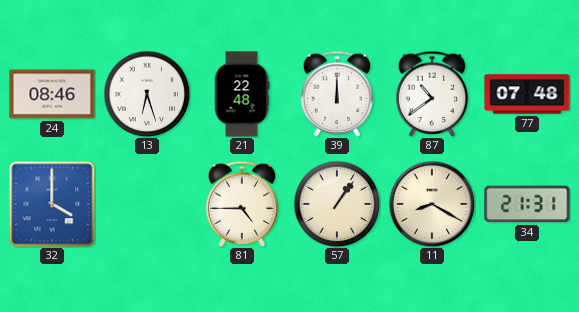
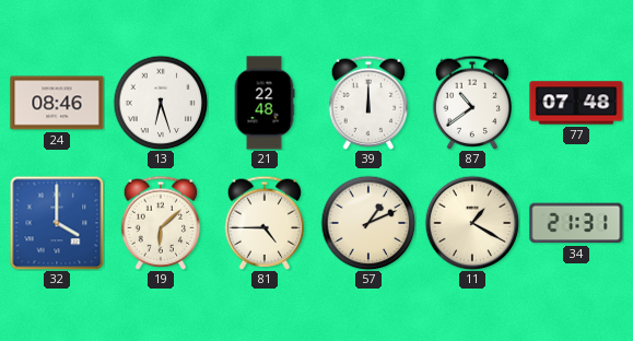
19: none -> 6:08
57: 1:06 -> 1:11
11: 8:20 -> 1:20
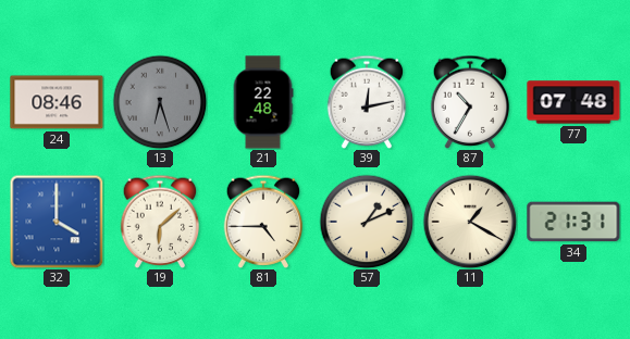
13 dial: white -> grey
39: 12:00 -> 12:13
87: 10:39 -> 10:35
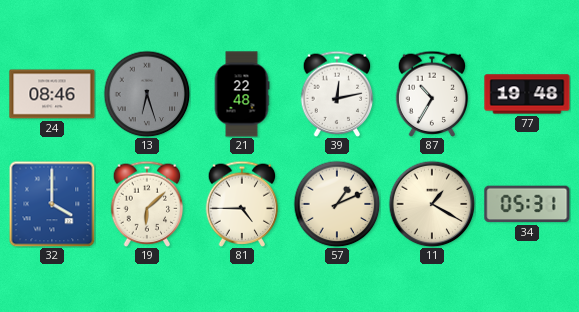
77: 07:48 -> 19:48
34: 21:31 -> 05:31
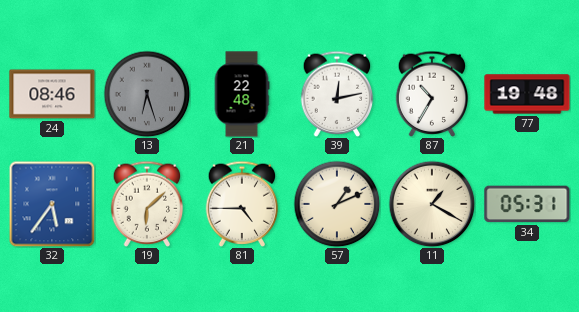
32: 4:00 -> 5:36
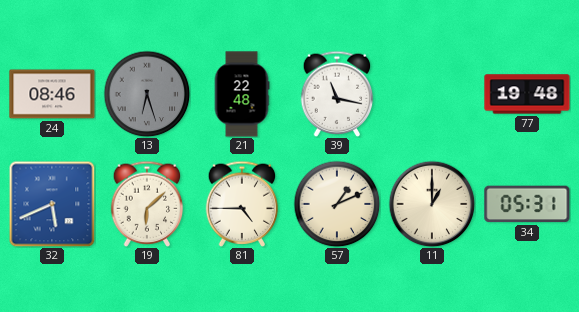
39: 12:13 -> 11:17
87: 10:35 -> none
32: 5:36 -> 5:41
11: 1:20 -> 1:00
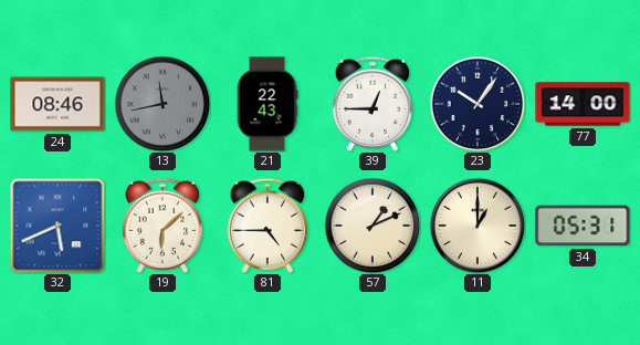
13: 6:27 -> 11:43
21: 22:48 -> 22:43
39: 11:17 -> 12:45
23: none -> 10:06
77: 19:48 -> 14:00
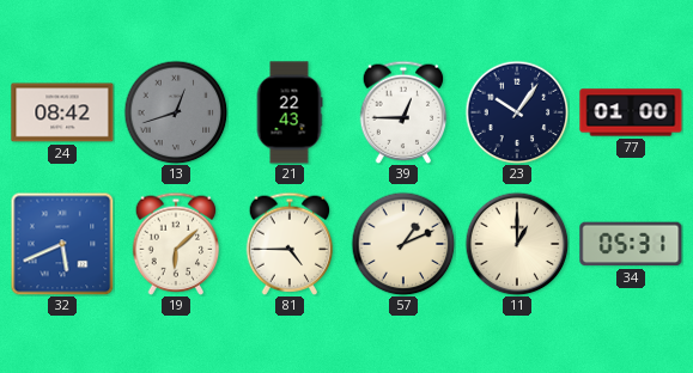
24: 08:46 -> 08:42
13: 11:43 -> 12:42
77: 14:00 -> 01:00
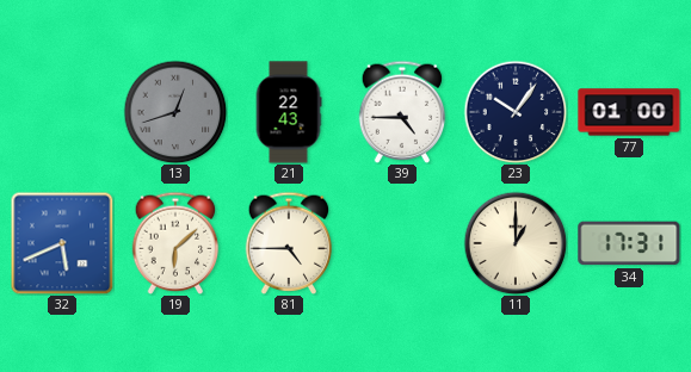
24: 08:42 -> none
39: 12:45 -> 4:45
57: 1:11 -> none
34: 05:31 -> 17:31
